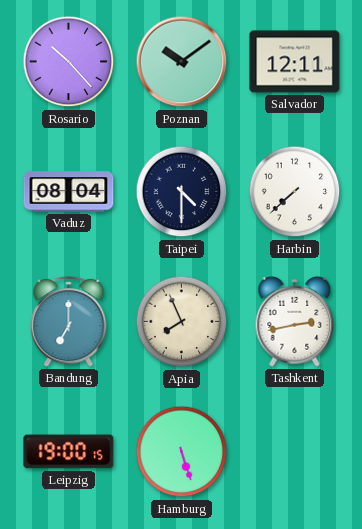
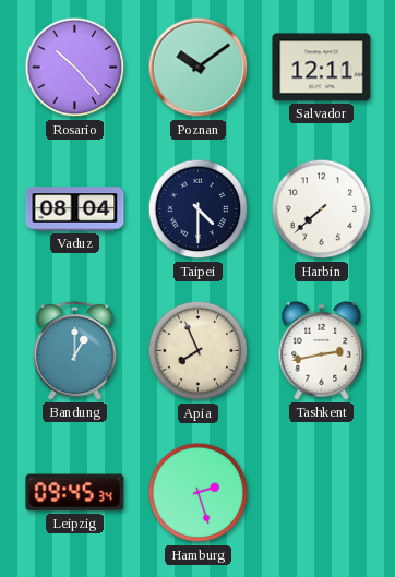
Bandung: 7:00 -> 1:00
Leipzig: 19:00 -> 09:45
Hamburg: 5:27 -> 2:27
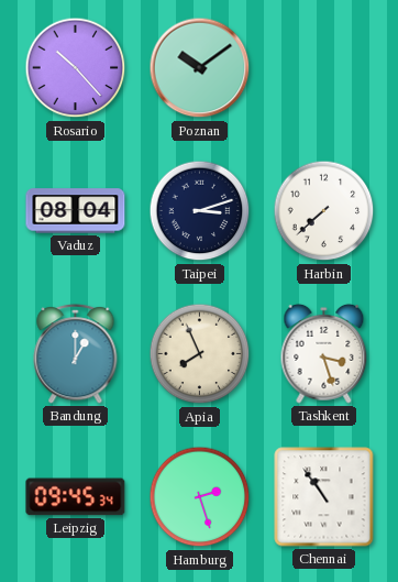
Salvador: 12:11 -> none
Taipei: 4:30 -> 3:12
Tashkent: 2:43 -> 3:27
Chennai: none -> 10:54
